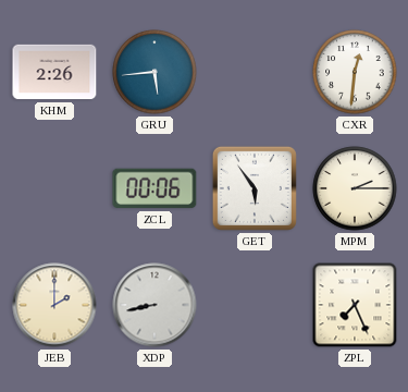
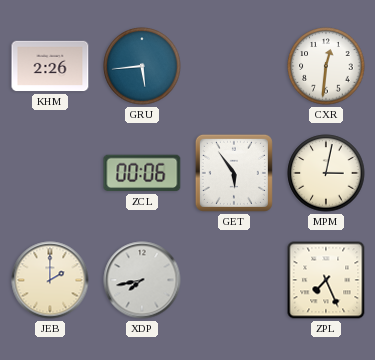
MPM: 2:15 -> 3:02
XDP: 8:43 -> 7:43
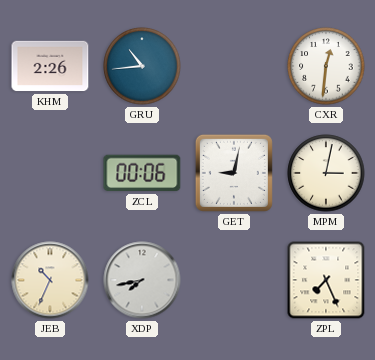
GRU: 5:44 -> 10:44
GET: 5:54 -> 9:02
JEB: 2:00 -> 10:34
